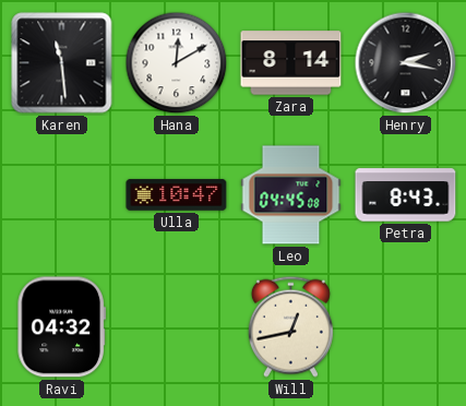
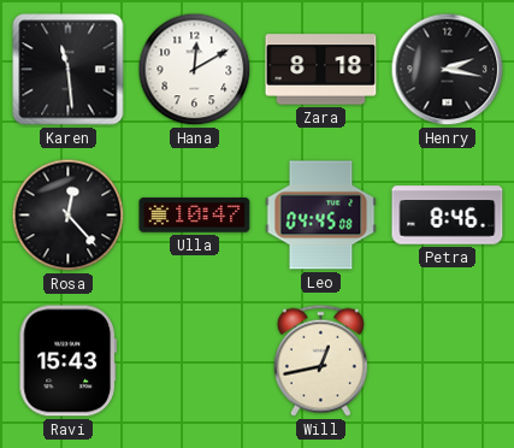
Zara: 8:14 -> 8:18
Rosa: none -> 12:23
Petra: 8:43 -> 8:46
Ravi: 04:32 -> 15:43
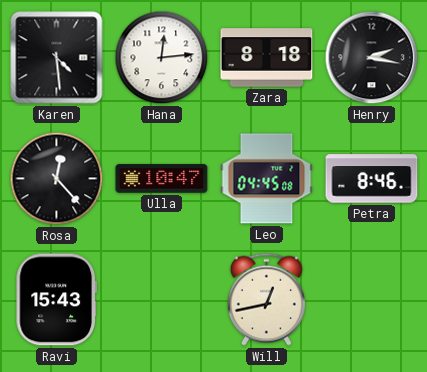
Karen: 11:29 -> 4:29
Hana: 12:10 -> 12:14
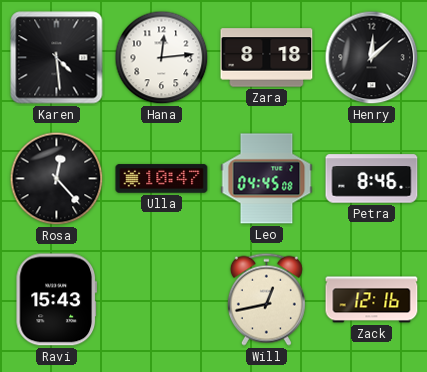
Henry: 2:17 -> 12:08
Zack: none -> 12:16
